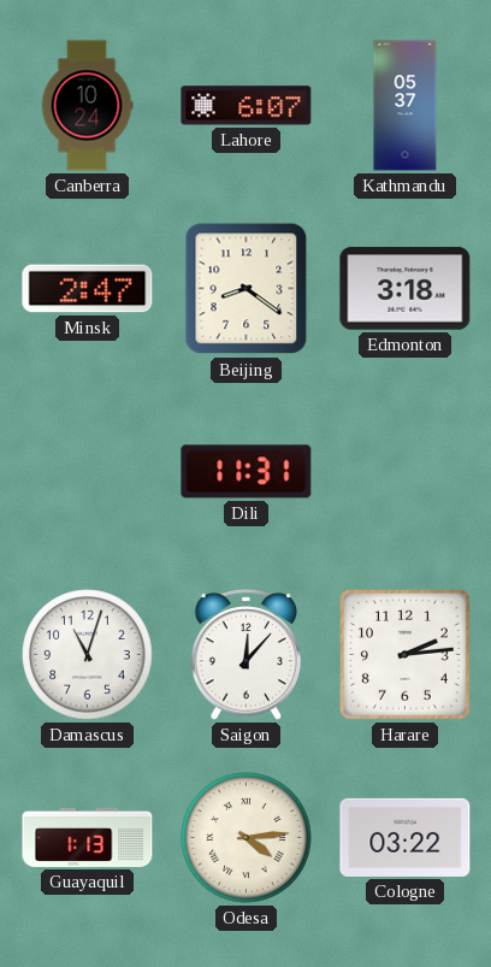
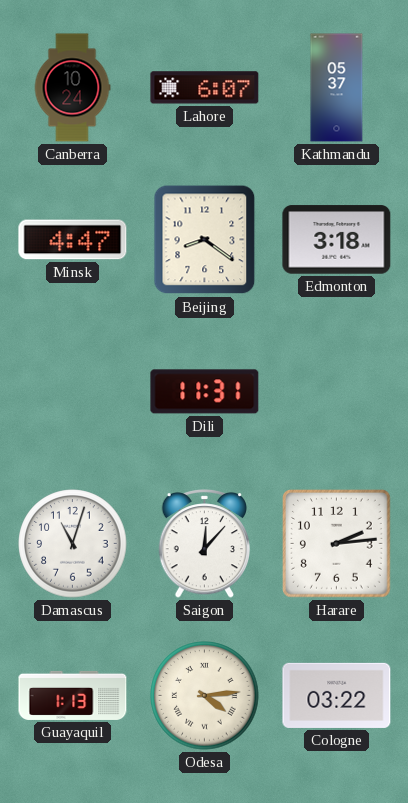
Minsk: 2:47 -> 4:47
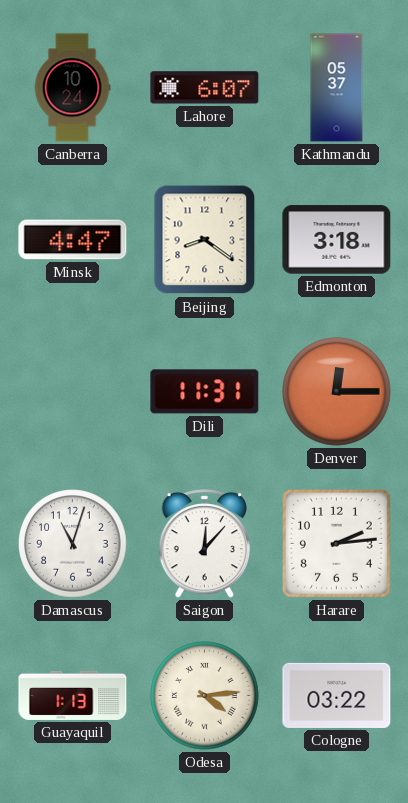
Denver: none -> 12:15
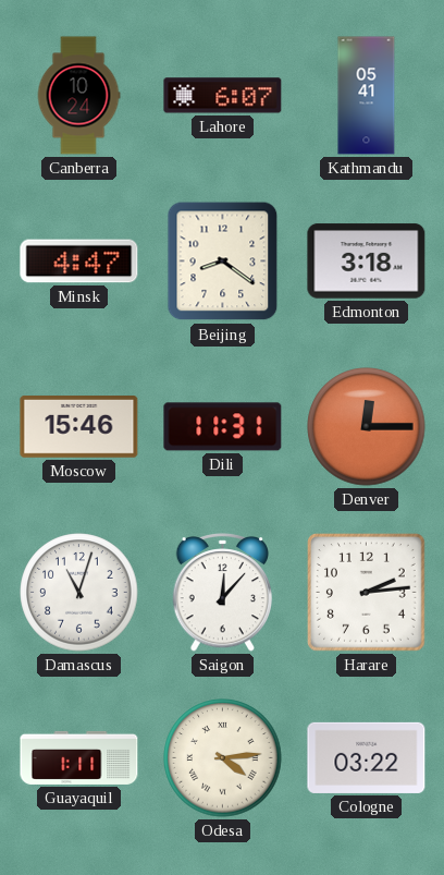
Kathmandu: 05:37 -> 05:41
Moscow: none -> 15:46
Guayaquil: 1:13 -> 1:11
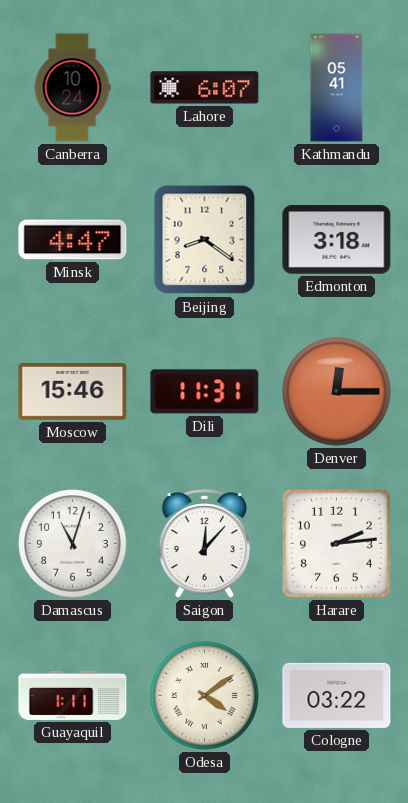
Odesa: 4:14 -> 4:09
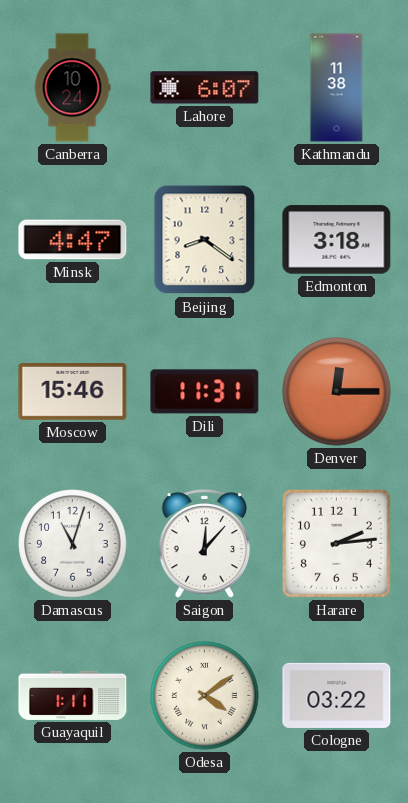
Kathmandu: 05:41 -> 11:38
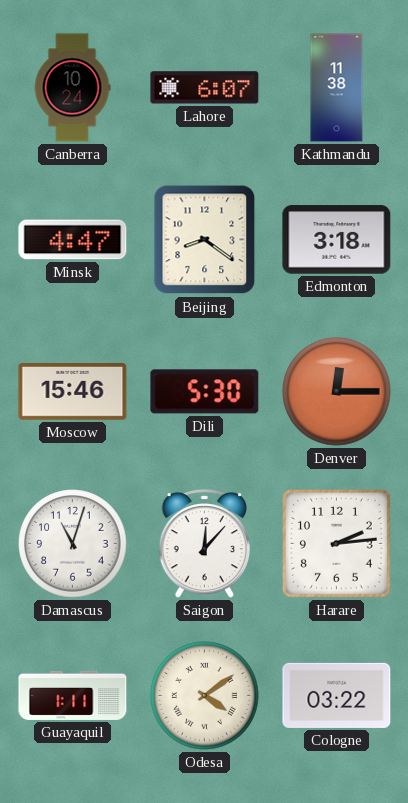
Dili: 11:31 -> 5:30
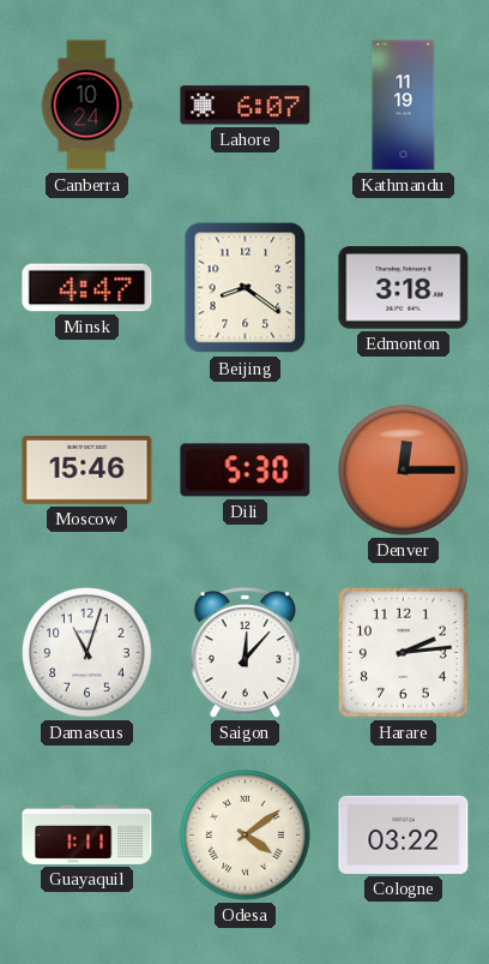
Kathmandu: 11:38 -> 11:19
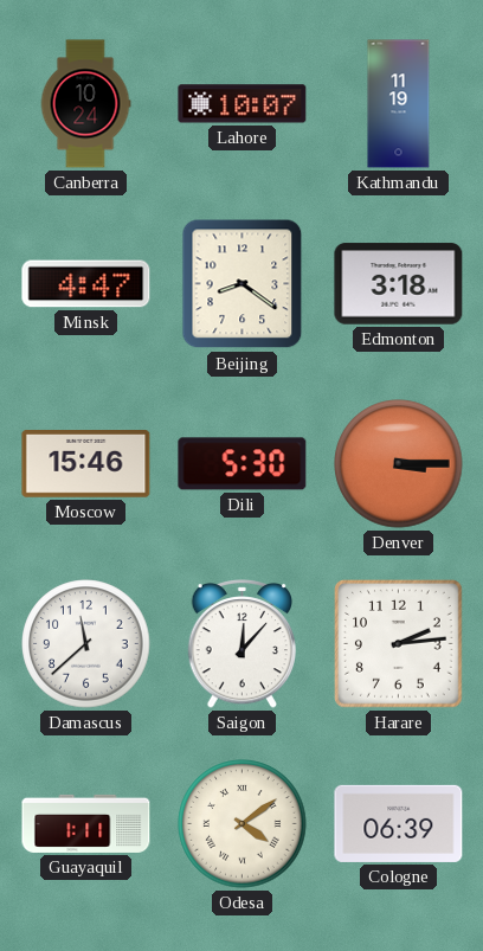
Lahore: 6:07 -> 10:07
Denver: 12:15 -> 3:15
Damascus: 11:03 -> 11:38
Cologne: 03:22 -> 06:39
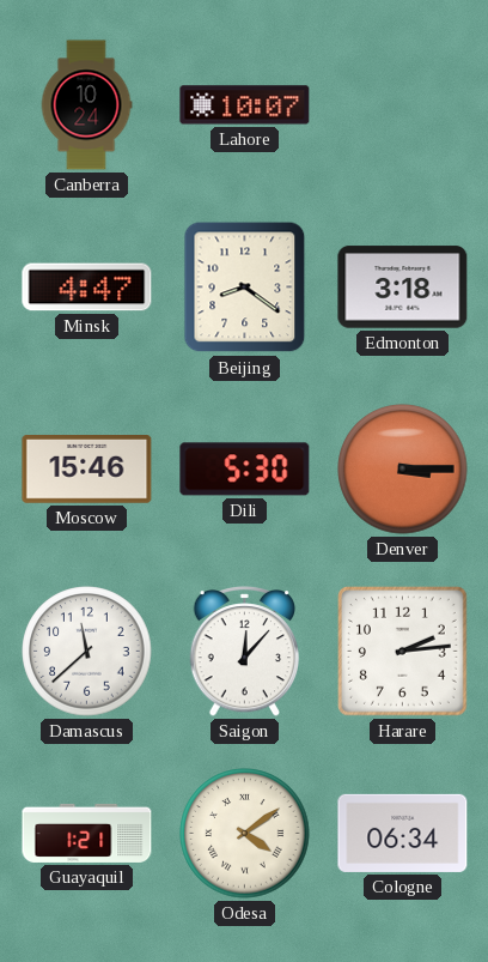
Kathmandu: 11:19 -> none
Guayaquil: 1:11 -> 1:21
Cologne: 06:39 -> 06:34
